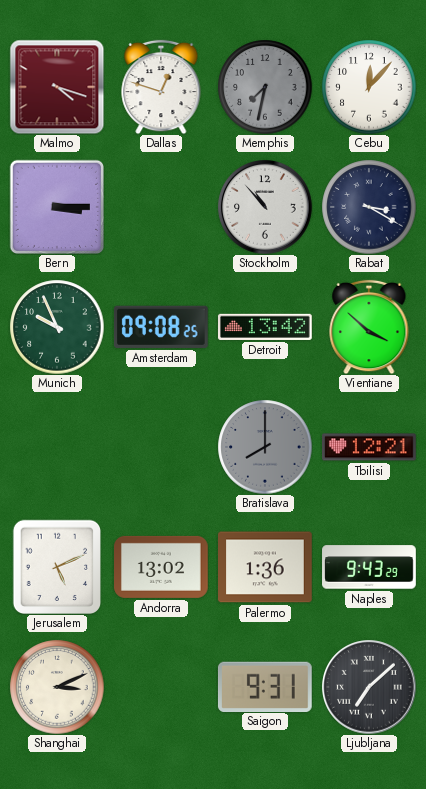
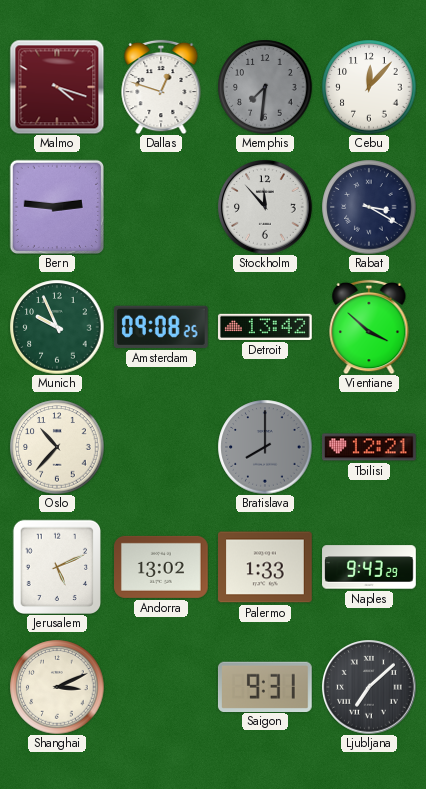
Memphis: 7:32 -> 7:31
Bern: 3:15 -> 2:46
Stockholm: 10:53 -> 11:53
Oslo: none -> 10:37
Palermo: 1:36 -> 1:33
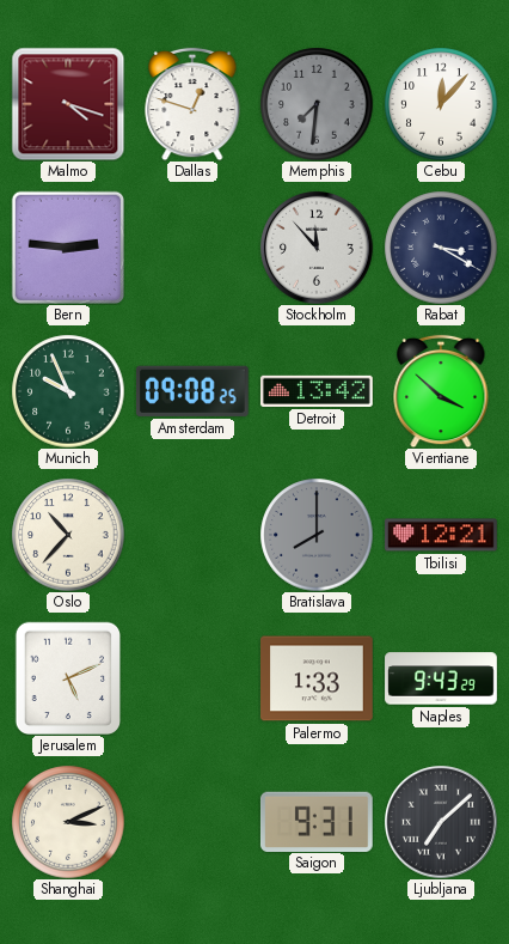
Andorra: 13:02 -> none
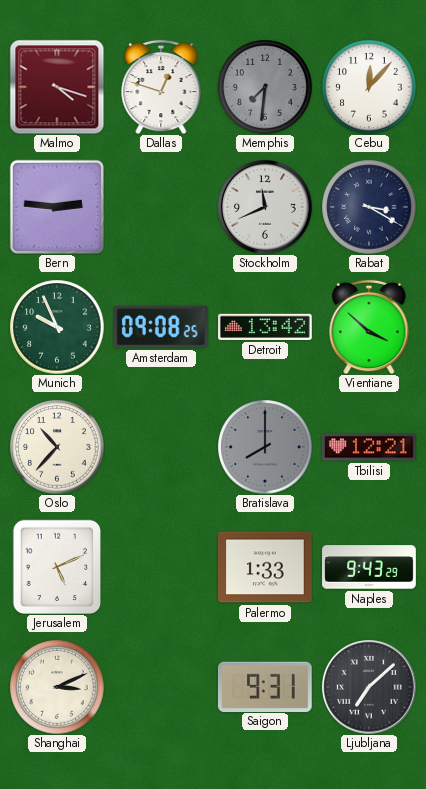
Stockholm: 11:53 -> 11:41
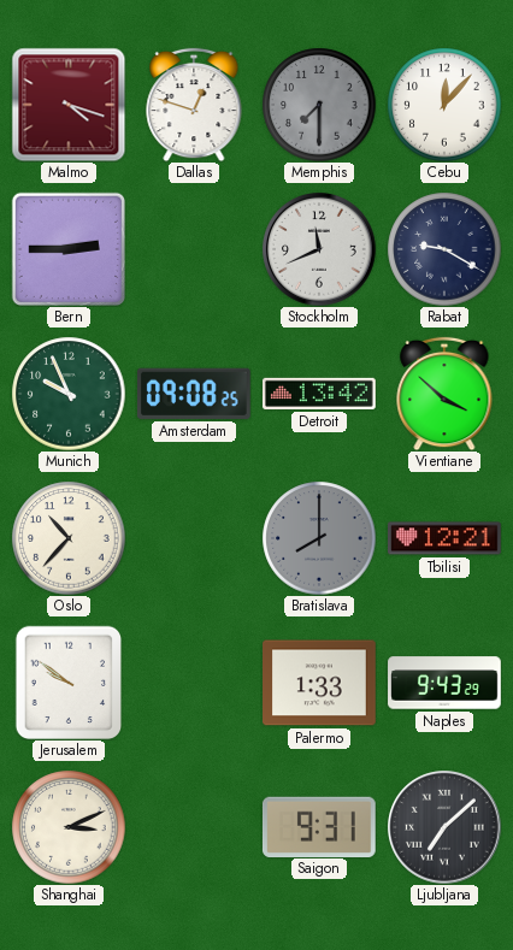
Memphis: 7:31 -> 7:30
Bern: 2:46 -> 2:45
Rabat: 3:20 -> 9:20
Jerusalem: 5:11 -> 9:51
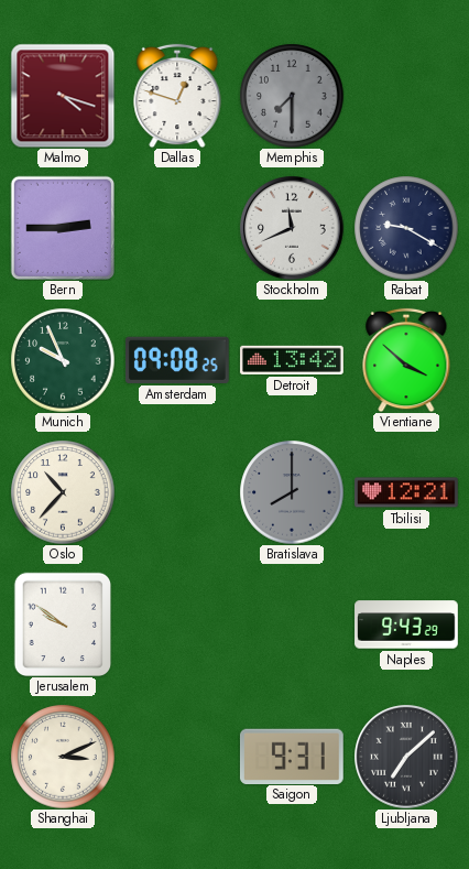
Cebu: 12:07 -> none
Palermo: 1:33 -> none
